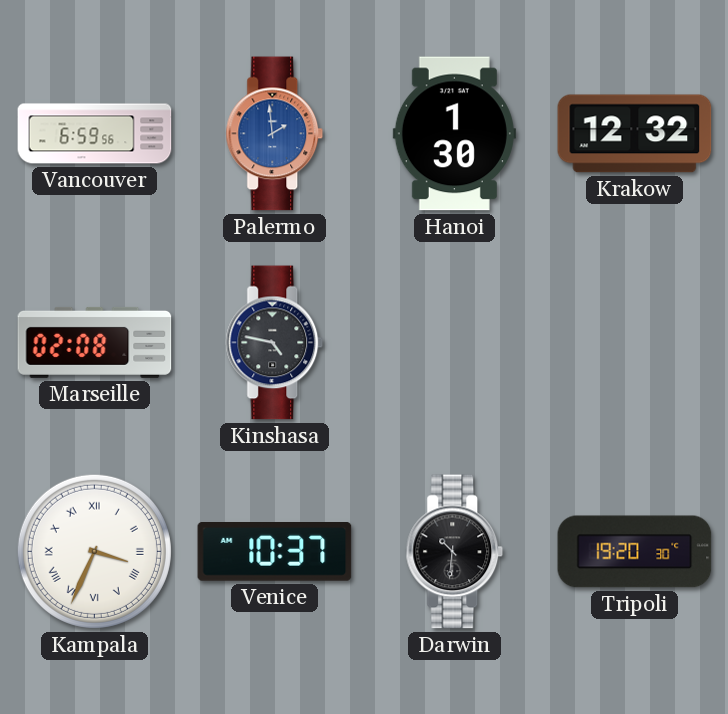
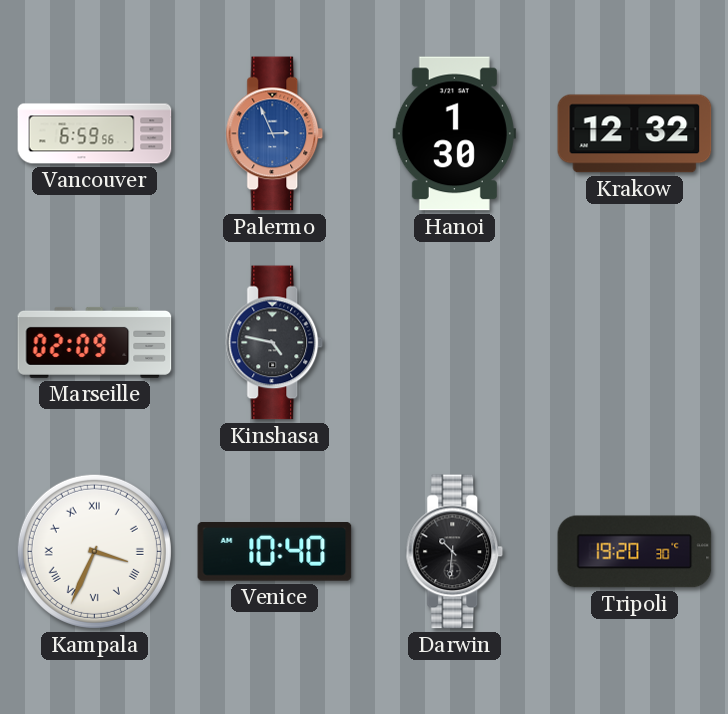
Palermo: 1:59 -> 2:56
Marseille: 02:08 -> 02:09
Venice: 10:37 -> 10:40
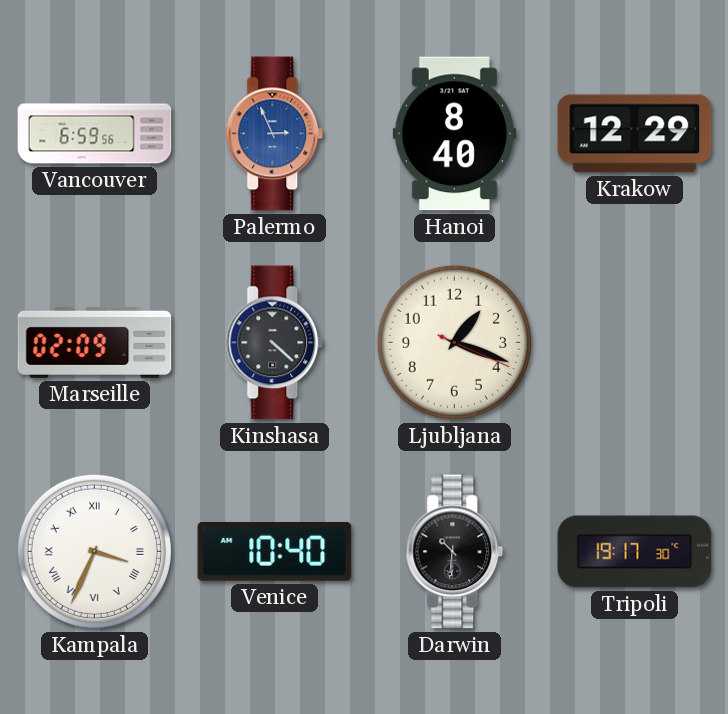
Hanoi: 1:30 -> 8:40
Krakow: 12:32 -> 12:29
Kinshasa: 4:47 -> 4:22
Ljubljana: none -> 1:18
Tripoli: 19:20 -> 19:17
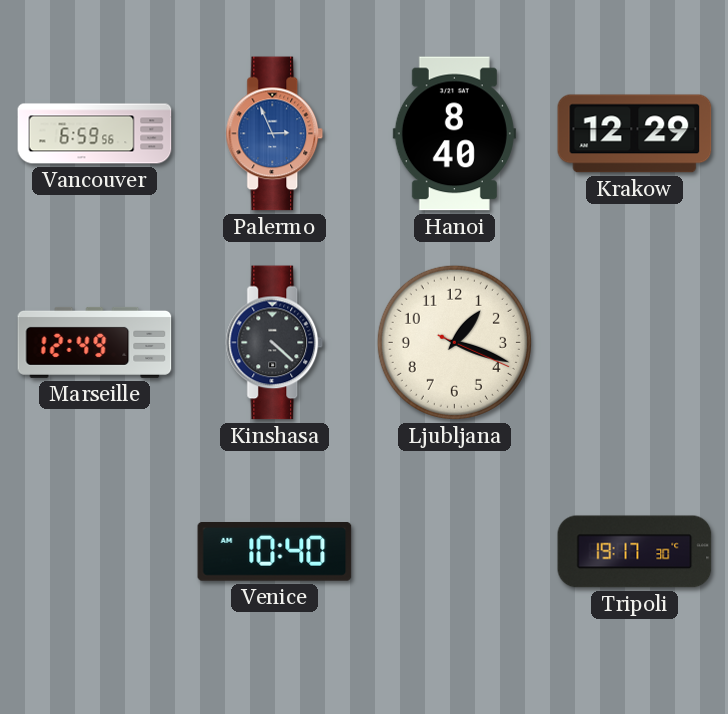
Marseille: 02:09 -> 12:49
Kampala: 3:34 -> none
Darwin: 10:31 -> none
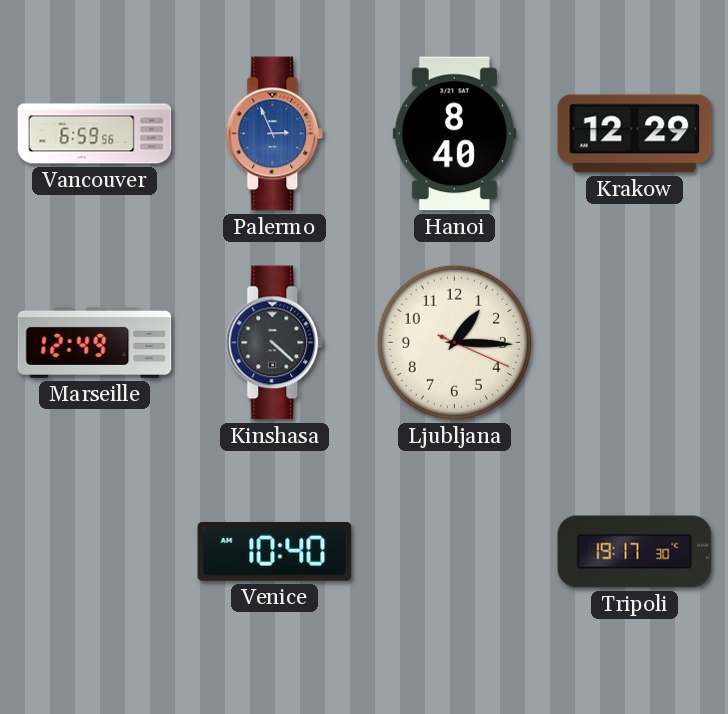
Ljubljana: 1:18 -> 1:15
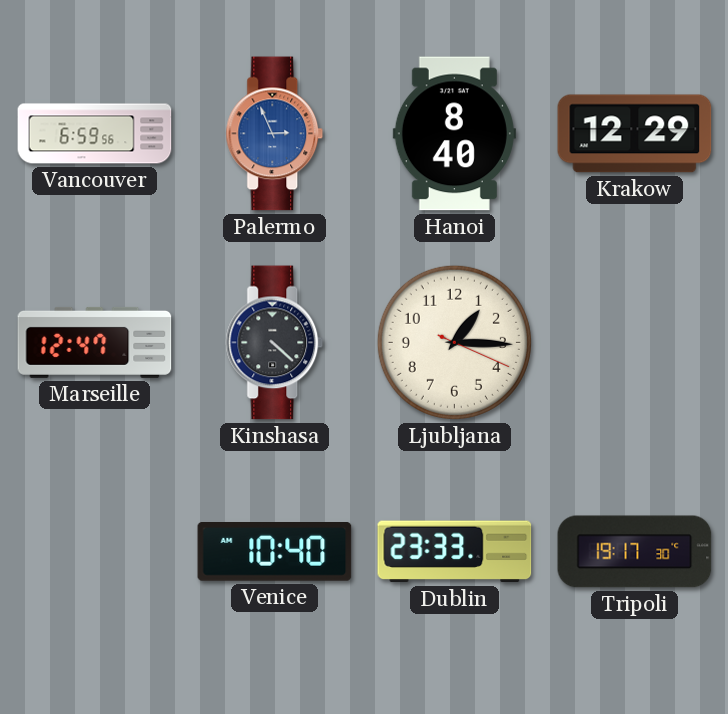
Marseille: 12:49 -> 12:47
Dublin: none -> 23:33
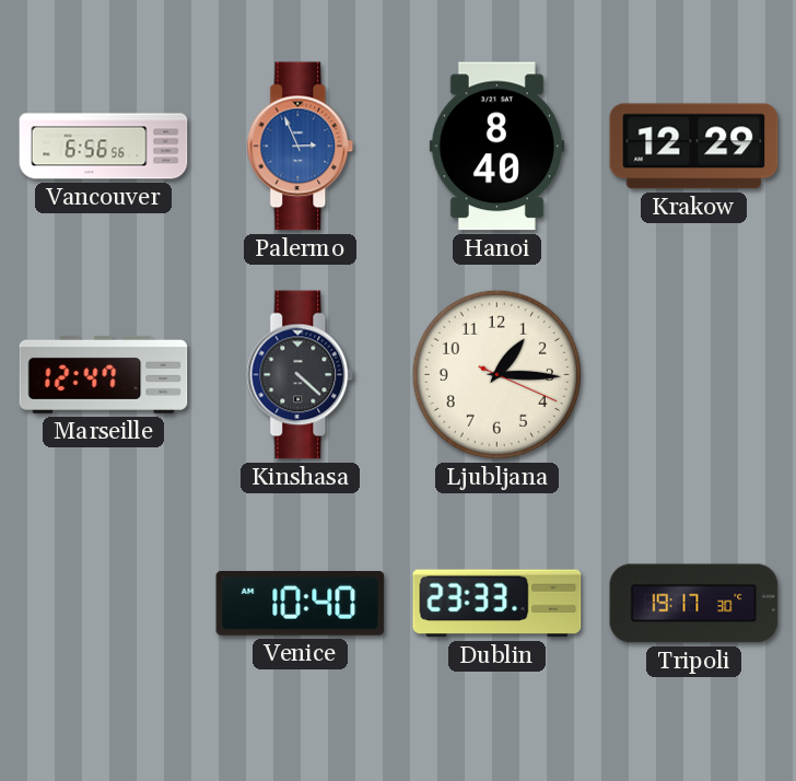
Vancouver: 6:59 -> 6:56
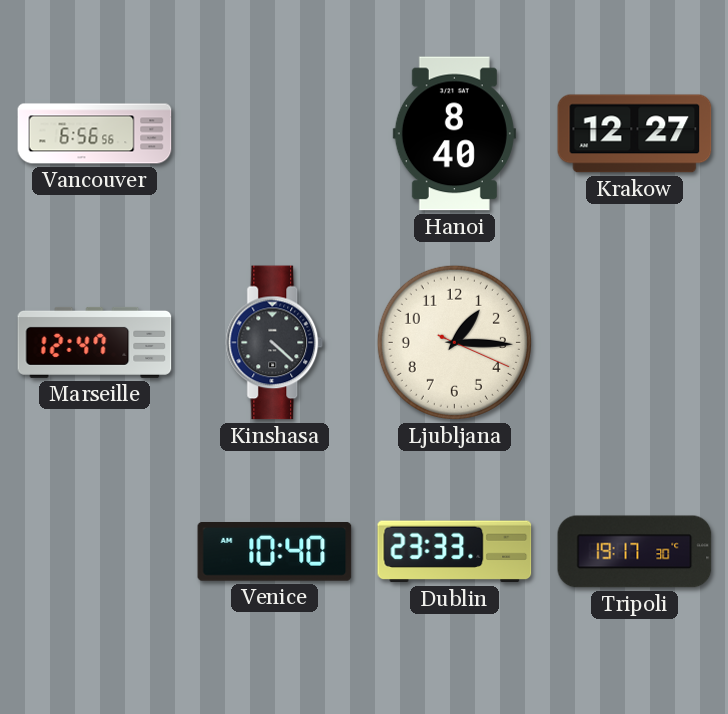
Palermo: 2:56 -> none
Krakow: 12:29 -> 12:27
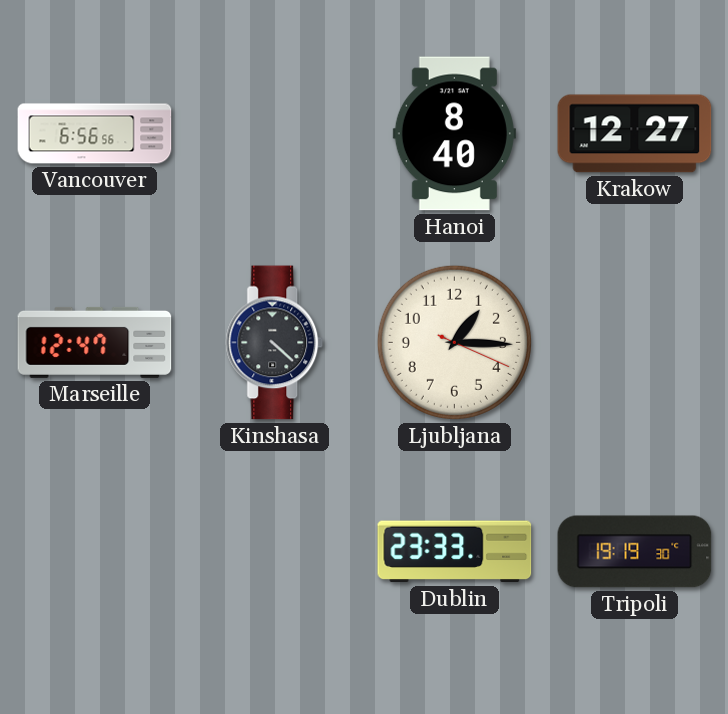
Venice: 10:40 -> none
Tripoli: 19:17 -> 19:19
